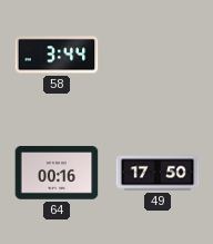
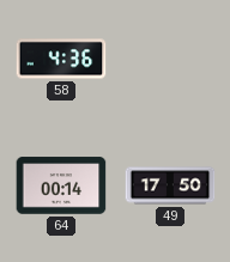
58: 3:44 -> 4:36
64: 00:16 -> 00:14
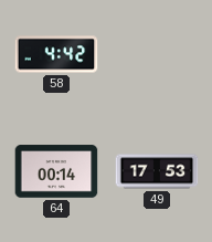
58: 4:36 -> 4:42
49: 17:50 -> 17:53
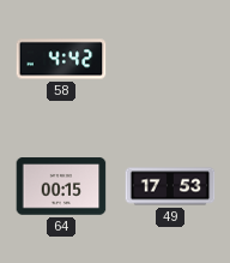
64: 00:14 -> 00:15
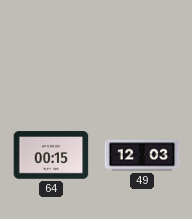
58: 4:42 -> none
49: 17:53 -> 12:03
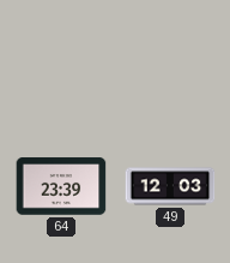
64: 00:15 -> 23:39
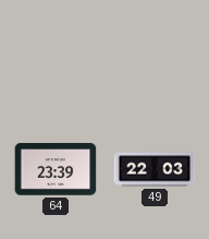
49: 12:03 -> 22:03
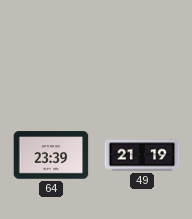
49: 22:03 -> 21:19
